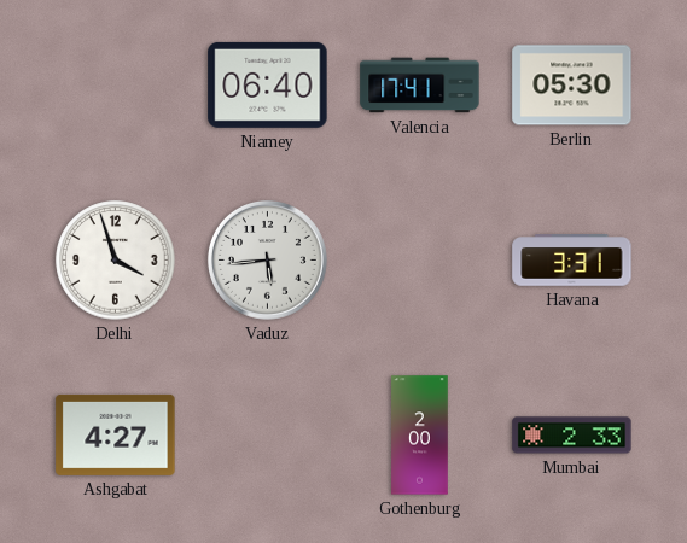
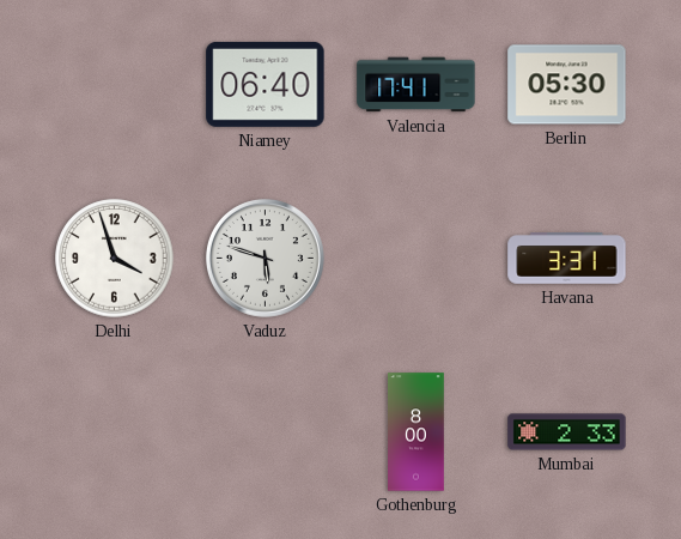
Vaduz: 5:44 -> 5:48
Ashgabat: 4:27 -> none
Gothenburg: 2:00 -> 8:00
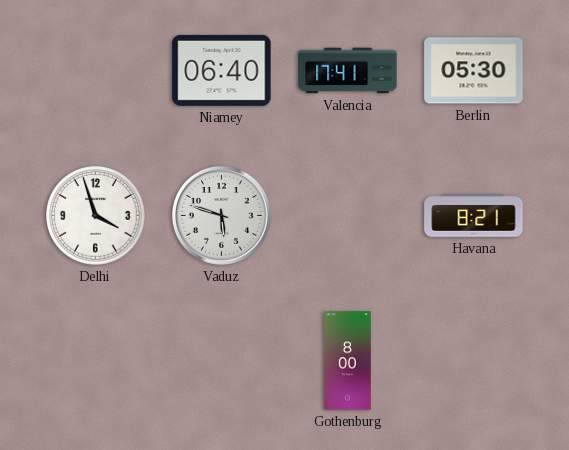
Havana: 3:31 -> 8:21
Mumbai: 2:33 -> none
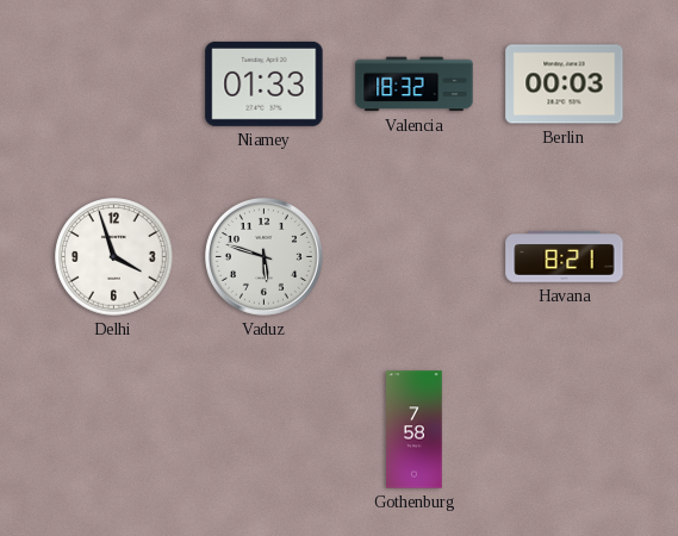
Niamey: 06:40 -> 01:33
Valencia: 17:41 -> 18:32
Berlin: 05:30 -> 00:03
Gothenburg: 8:00 -> 7:58
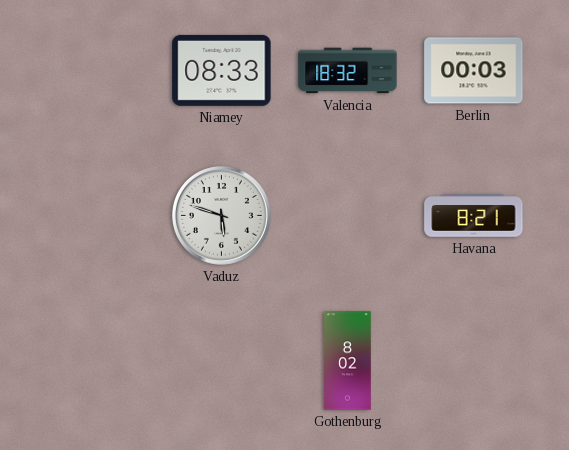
Niamey: 01:33 -> 08:33
Delhi: 3:57 -> none
Gothenburg: 7:58 -> 8:02
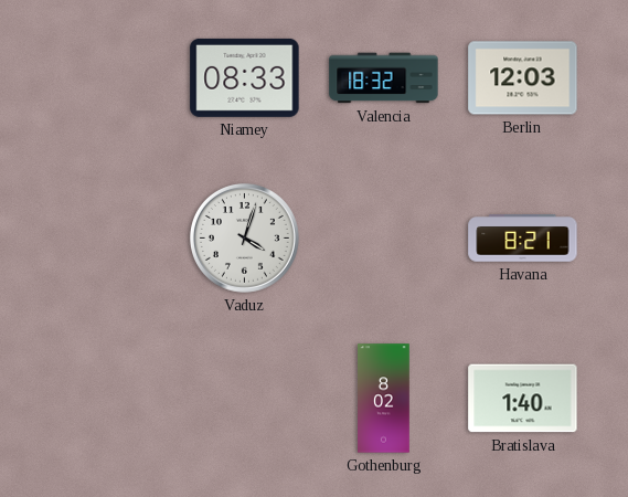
Berlin: 00:03 -> 12:03
Vaduz: 5:48 -> 4:03
Bratislava: none -> 1:40
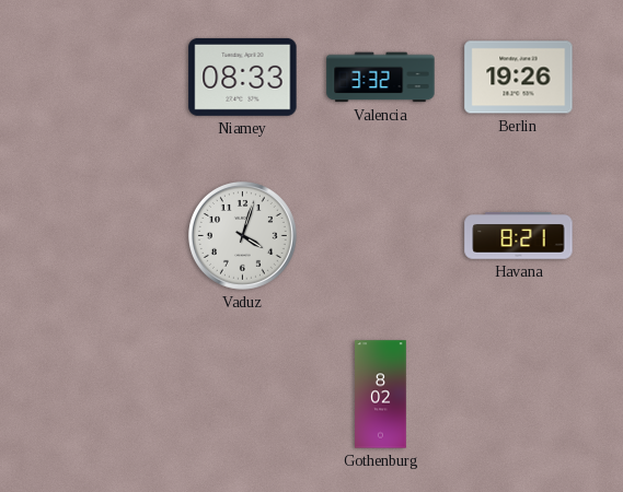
Valencia: 18:32 -> 3:32
Berlin: 12:03 -> 19:26
Bratislava: 1:40 -> none
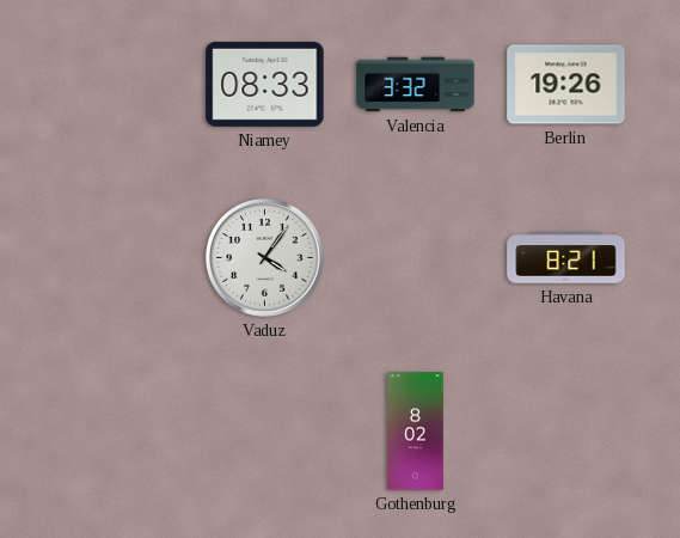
Vaduz: 4:03 -> 4:06
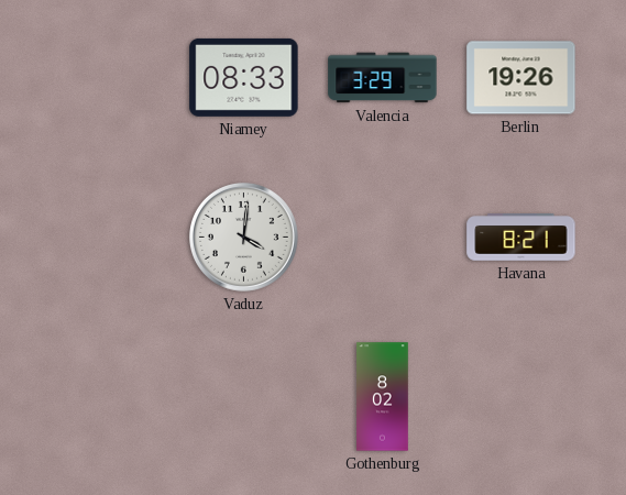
Valencia: 3:32 -> 3:29
Vaduz: 4:06 -> 4:01
